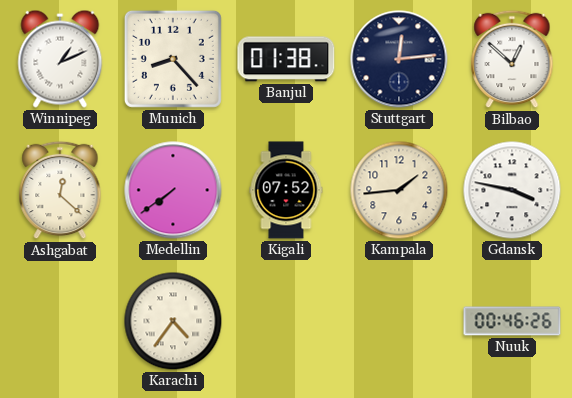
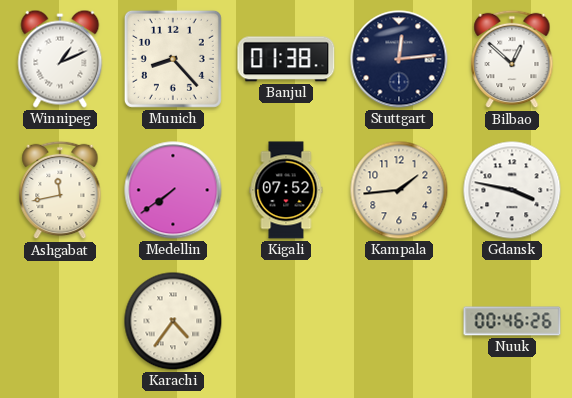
Ashgabat: 12:22 -> 11:43
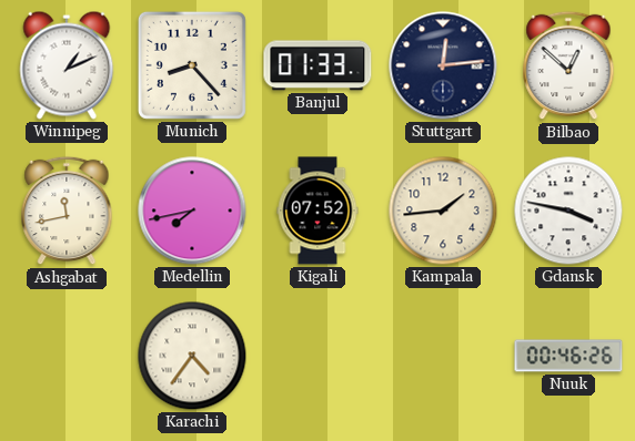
Banjul: 01:38 -> 01:33
Medellin: 7:39 -> 7:43
